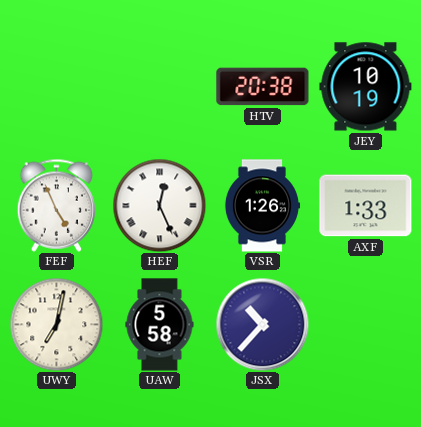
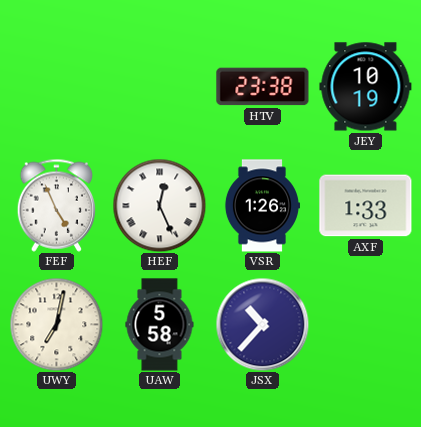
HTV: 20:38 -> 23:38
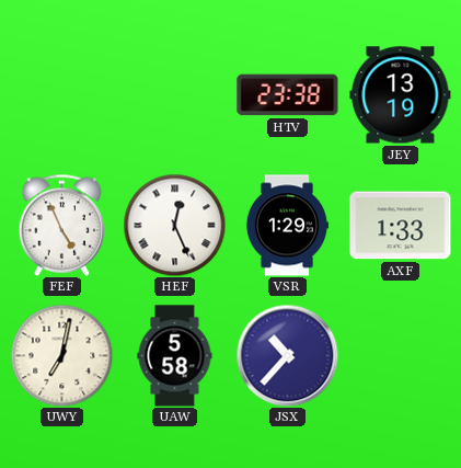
JEY: 10:19 -> 13:19
VSR: 1:26 -> 1:29
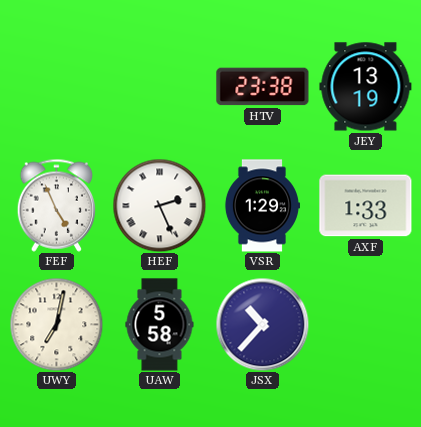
HEF: 12:26 -> 2:26
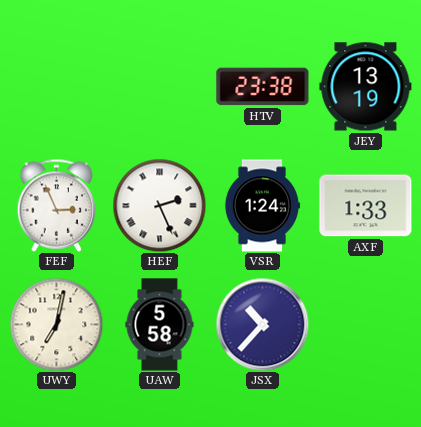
FEF: 4:56 -> 2:56
VSR: 1:29 -> 1:24
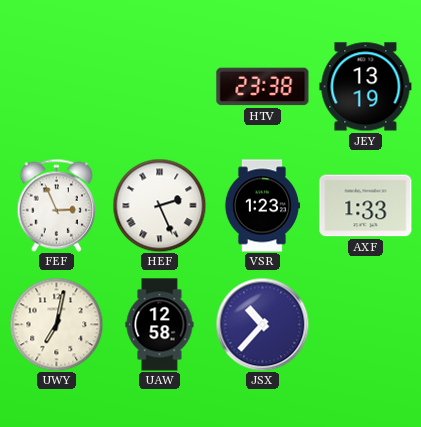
VSR: 1:24 -> 1:23
UAW: 5:58 -> 12:58
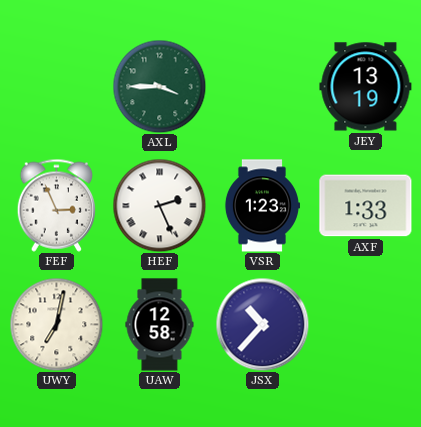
AXL: none -> 3:45
HTV: 23:38 -> none
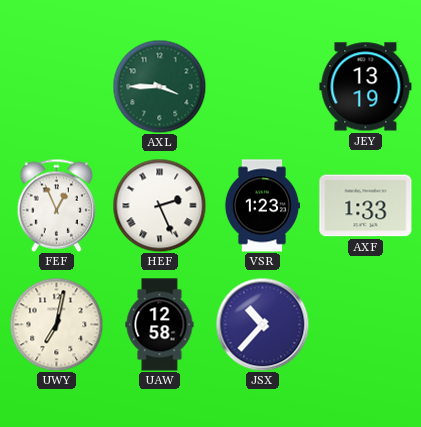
FEF: 2:56 -> 12:56
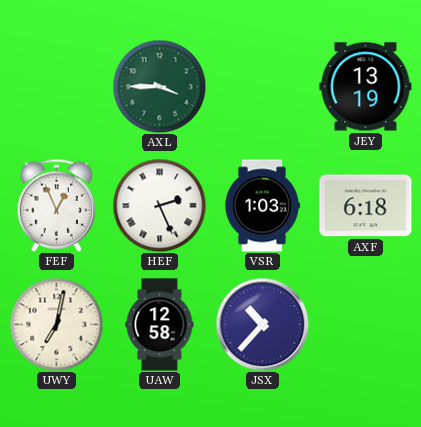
VSR: 1:23 -> 1:03
AXF: 1:33 -> 6:18
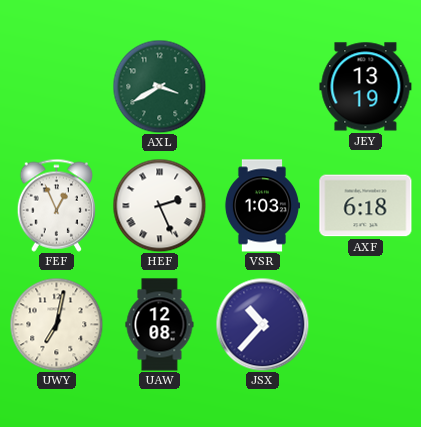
AXL: 3:45 -> 3:40
UAW: 12:58 -> 12:08
